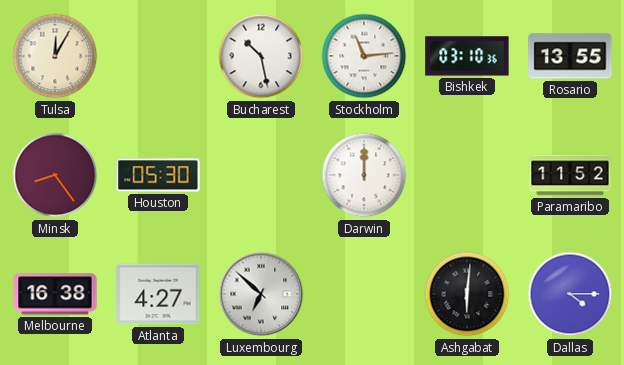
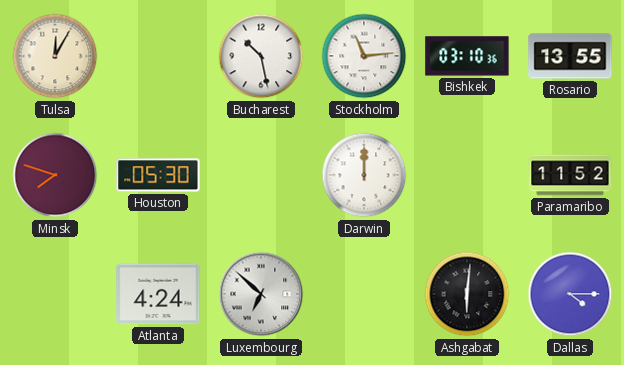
Minsk: 8:24 -> 7:48
Melbourne: 16:38 -> none
Atlanta: 4:27 -> 4:24
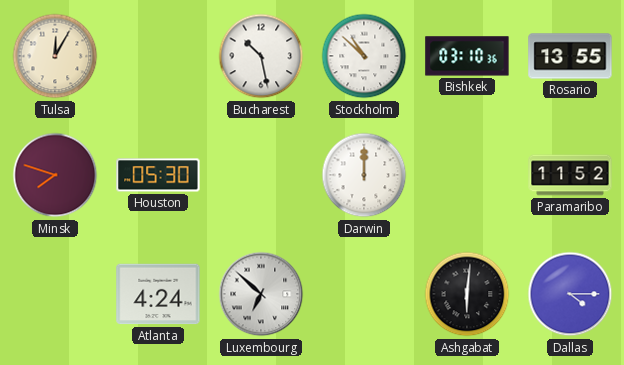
Stockholm: 11:14 -> 10:52
